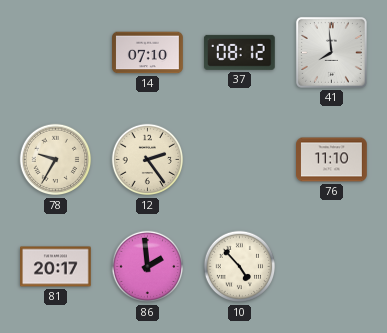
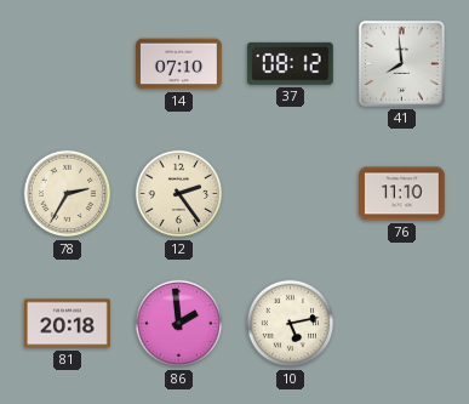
78: 9:35 -> 2:35
81: 20:17 -> 20:18
10: 4:53 -> 5:13
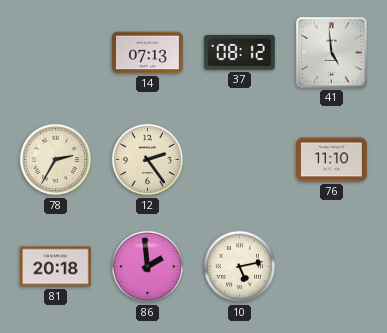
14: 07:10 -> 07:13
41: 7:59 -> 4:59
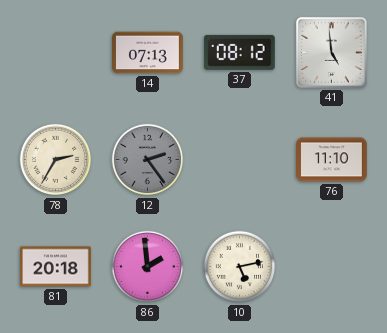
12 dial: cream -> grey
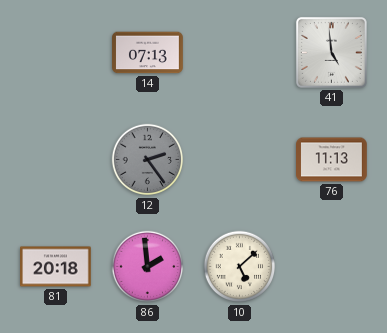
37: 08:12 -> none
78: 2:35 -> none
76: 11:10 -> 11:13
10: 5:13 -> 5:08
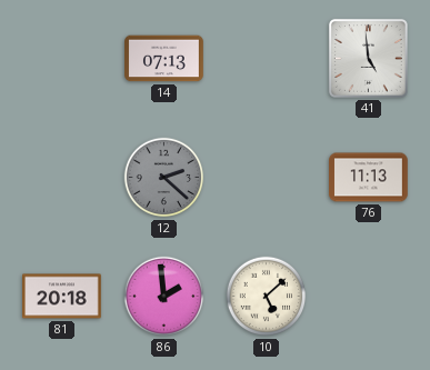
12: 2:24 -> 2:22
